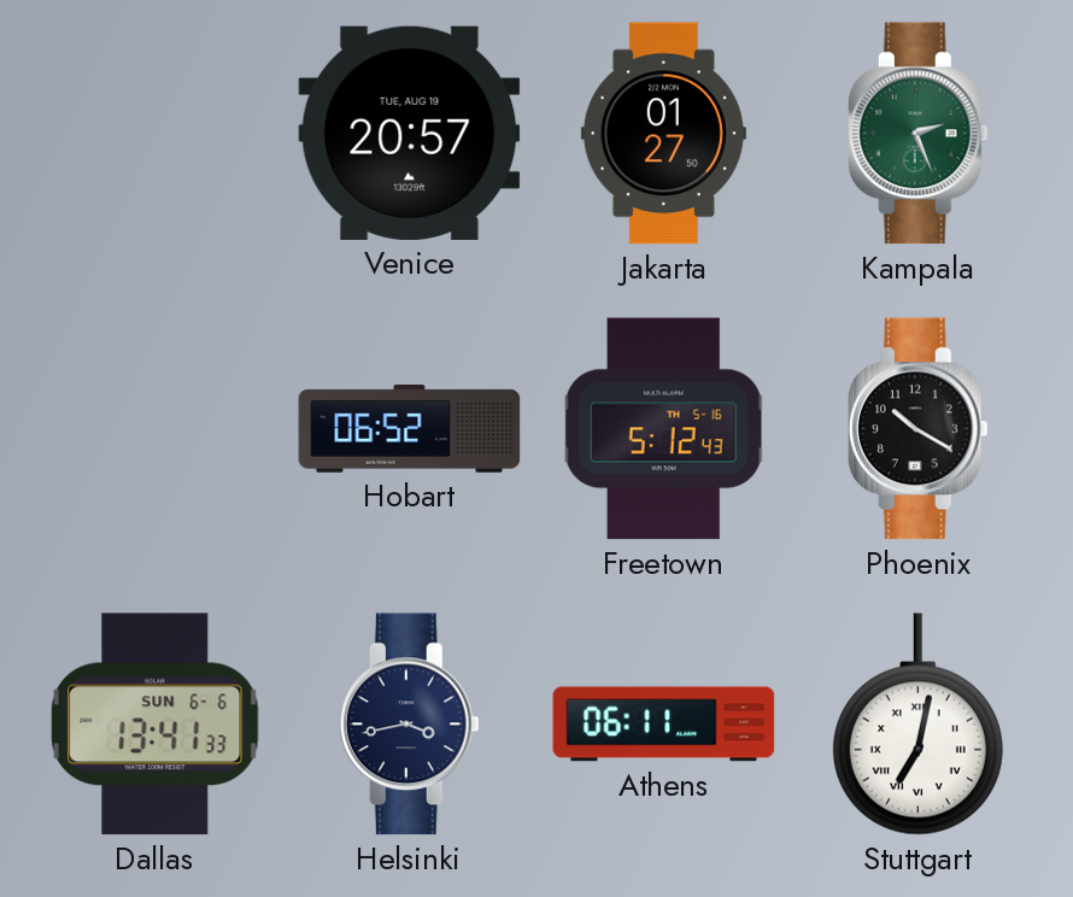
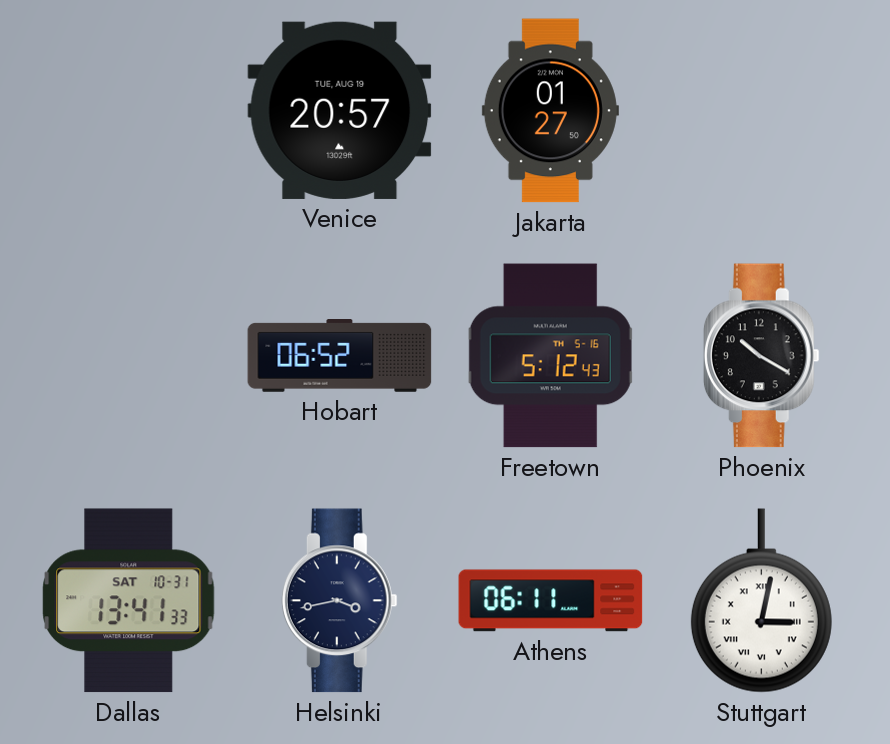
Kampala: 2:26 -> none
Dallas date: SUN 6-6 -> SAT 10-31
Stuttgart: 7:02 -> 3:02
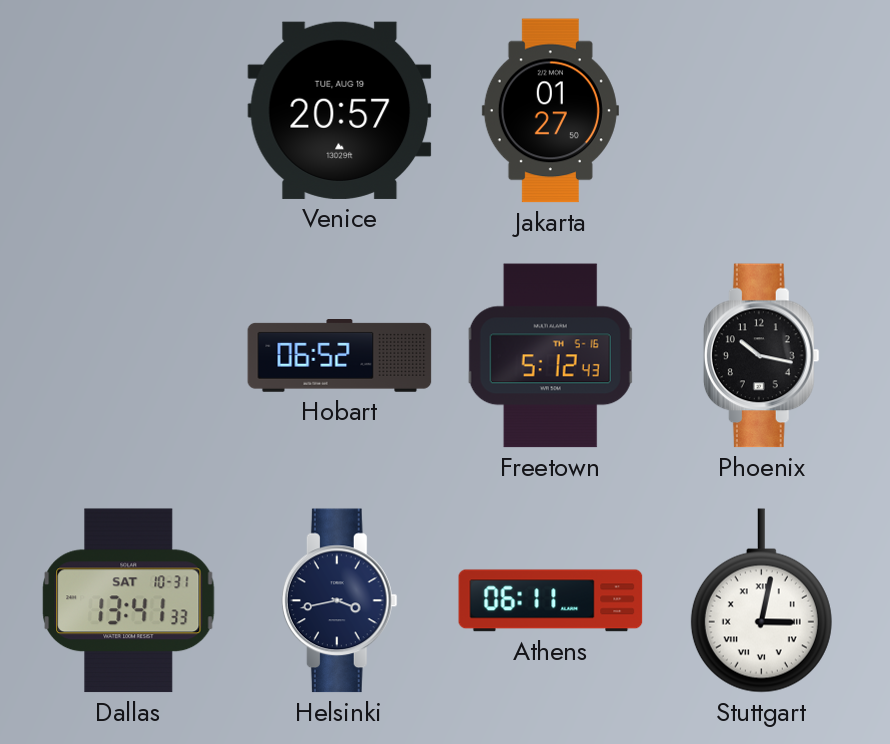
Phoenix: 10:20 -> 10:17
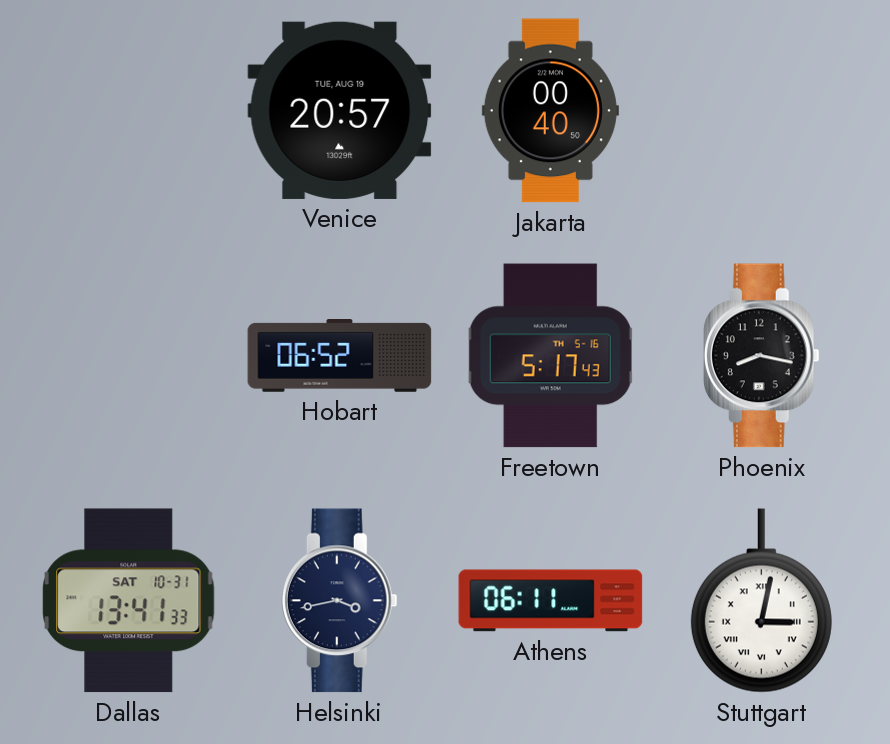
Jakarta: 01:27 -> 00:40
Freetown: 5:12 -> 5:17
Phoenix: 10:17 -> 8:17
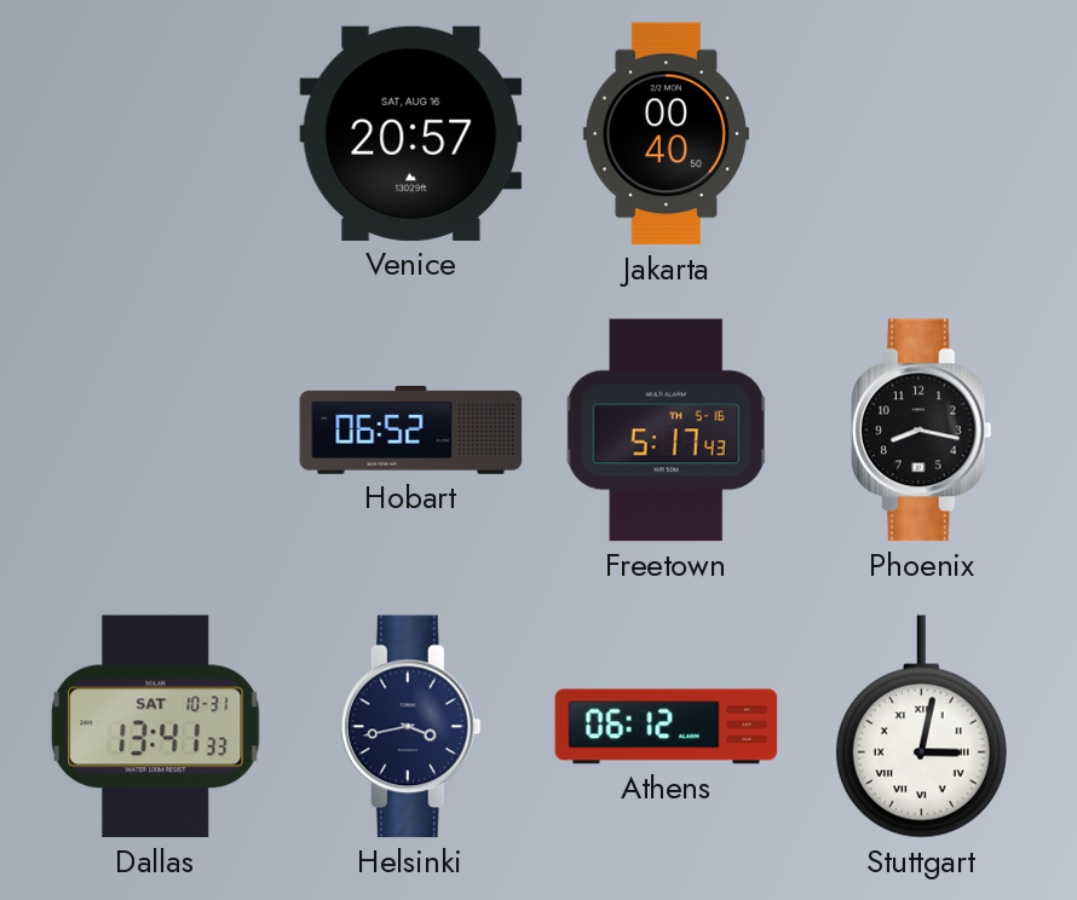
Venice date: TUE, AUG 19 -> SAT, AUG 16
Athens: 06:11 -> 06:12
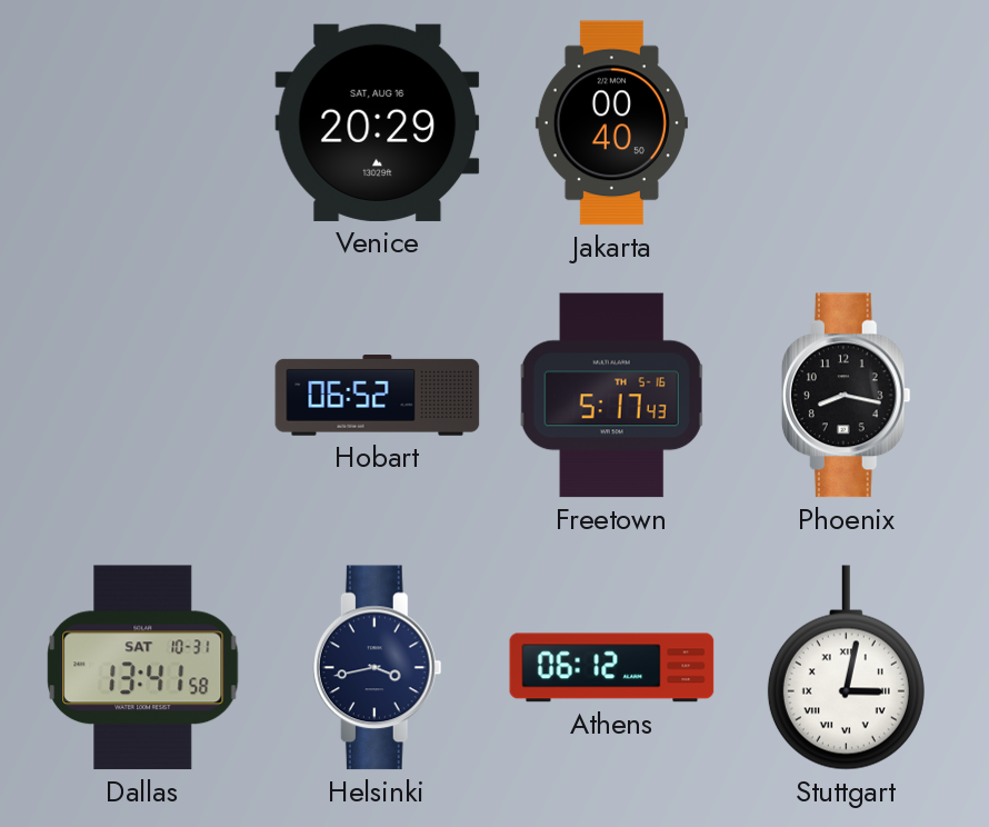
Venice: 20:57 -> 20:29
Dallas: 13:41:33 -> 13:41:58
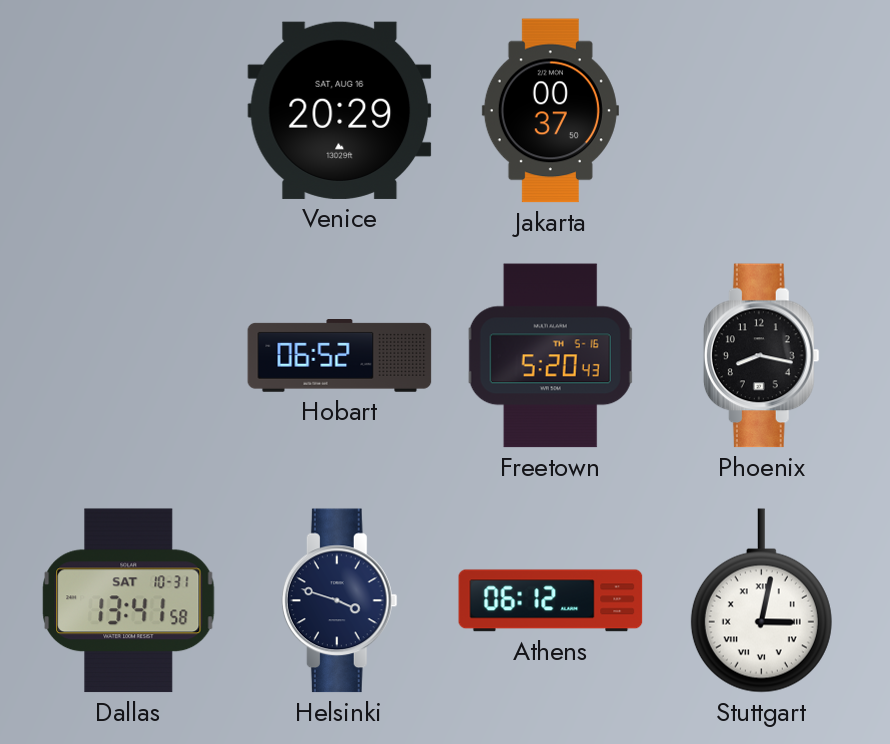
Jakarta: 00:40 -> 00:37
Freetown: 5:17 -> 5:20
Helsinki: 3:43 -> 3:48
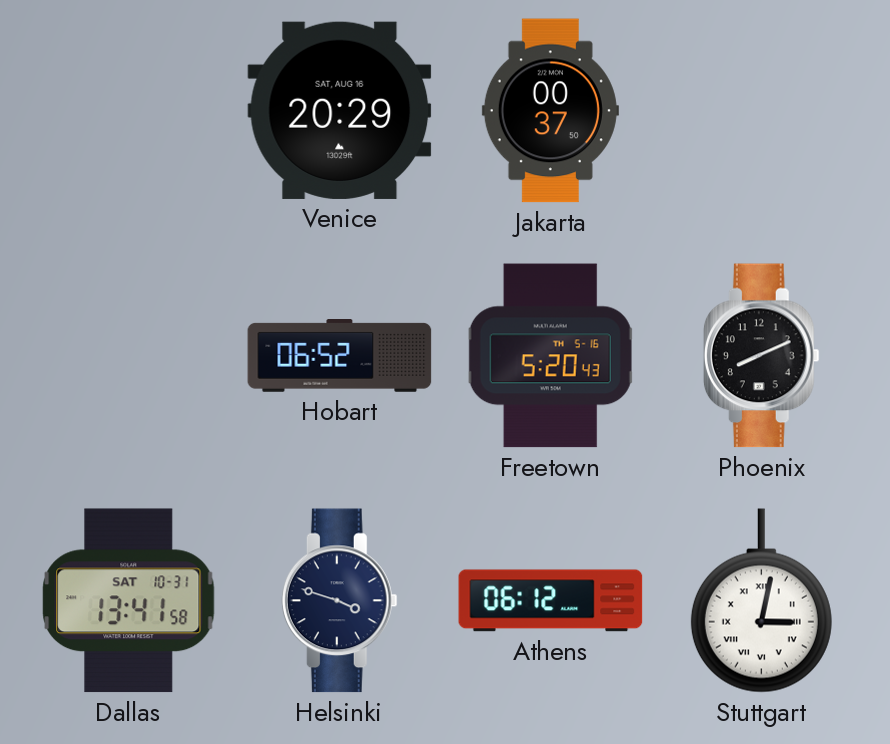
Phoenix: 8:17 -> 8:11
